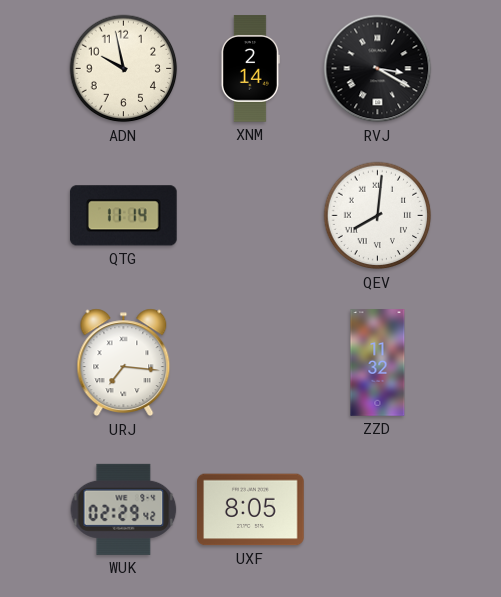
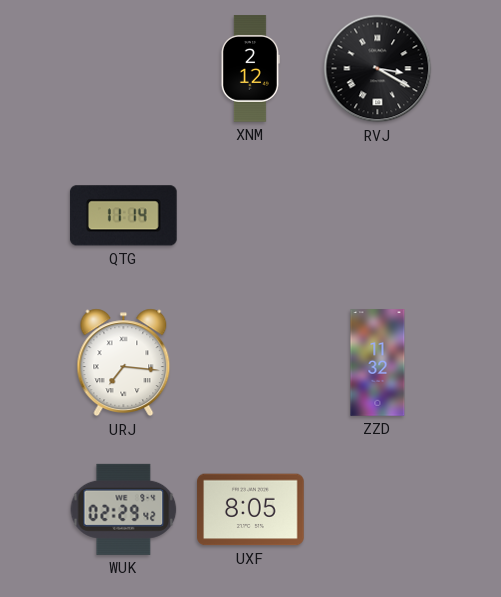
ADN: 9:58 -> none
XNM: 2:14 -> 2:12
QEV: 8:01 -> none
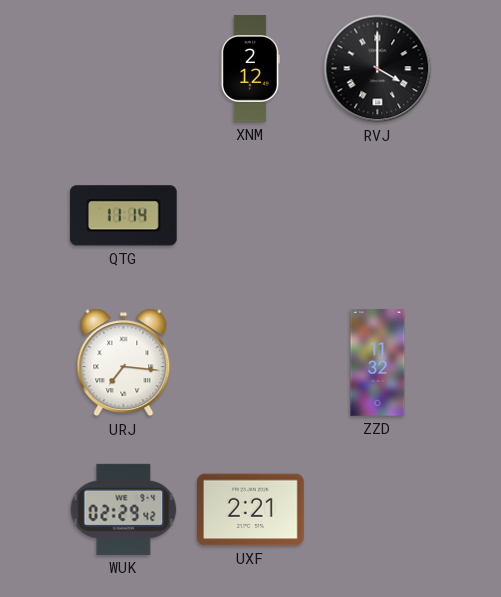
RVJ: 3:20 -> 4:00
UXF: 8:05 -> 2:21
